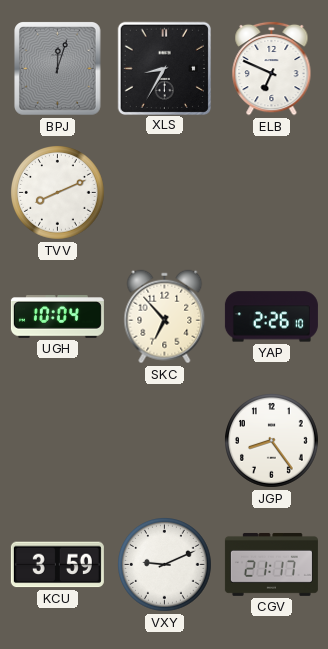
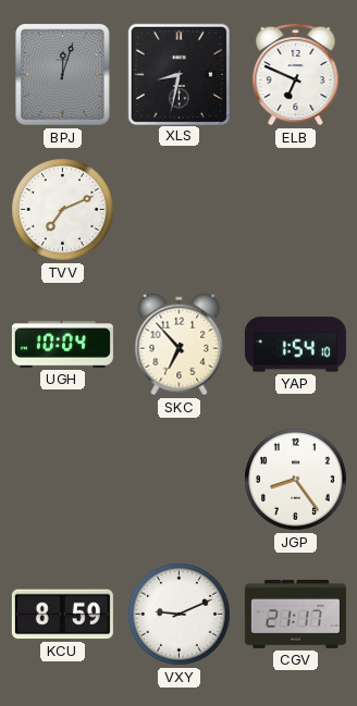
XLS: 8:35 -> 8:32
TVV: 8:11 -> 7:11
YAP: 2:26 -> 1:54
KCU: 3:59 -> 8:59
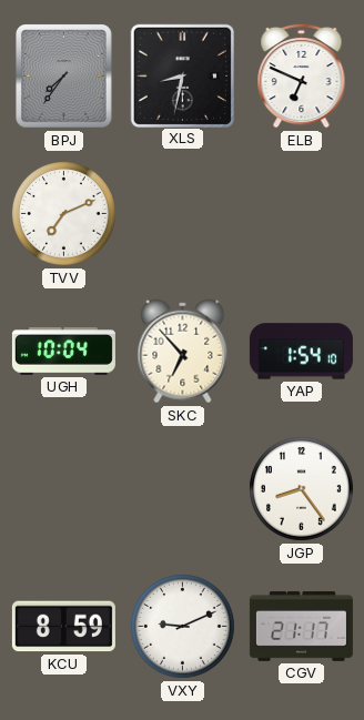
BPJ: 12:03 -> 7:36
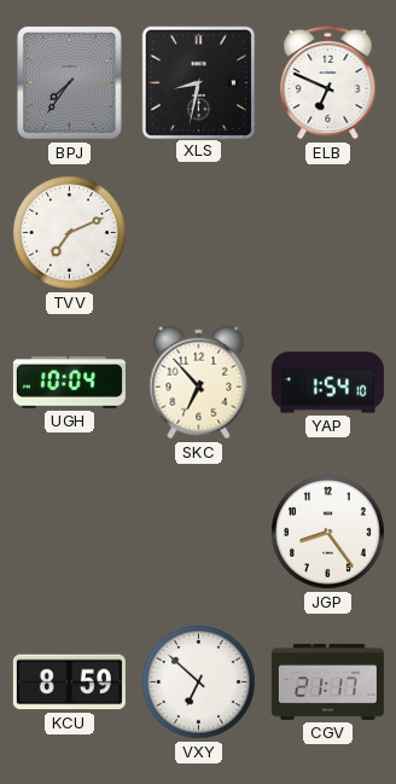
VXY: 9:11 -> 6:52
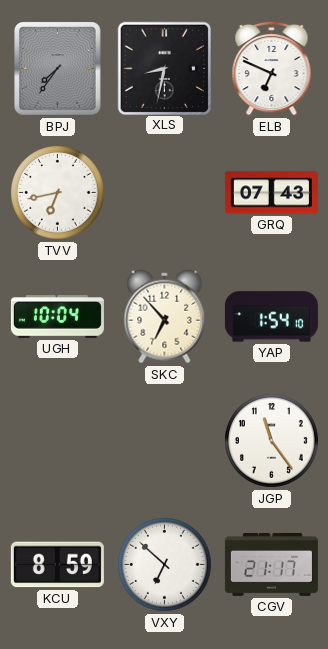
TVV: 7:11 -> 6:43
GRQ: none -> 07:43
JGP: 8:24 -> 11:24
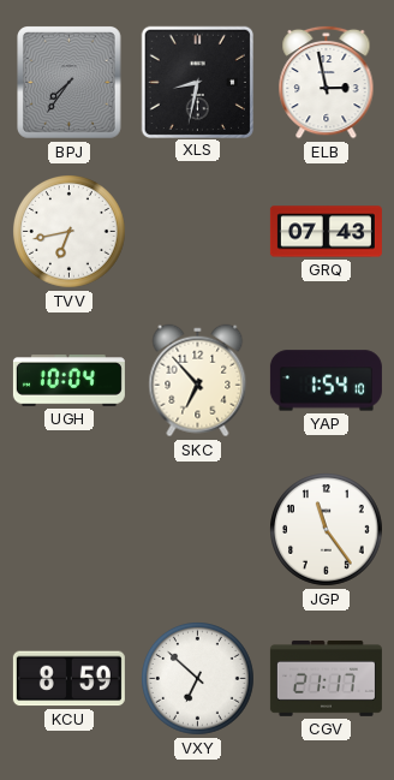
ELB: 6:49 -> 2:58
